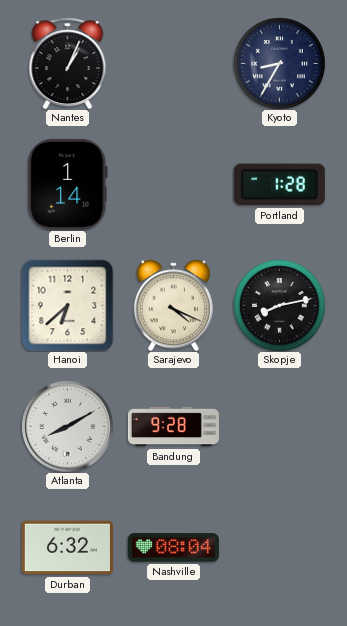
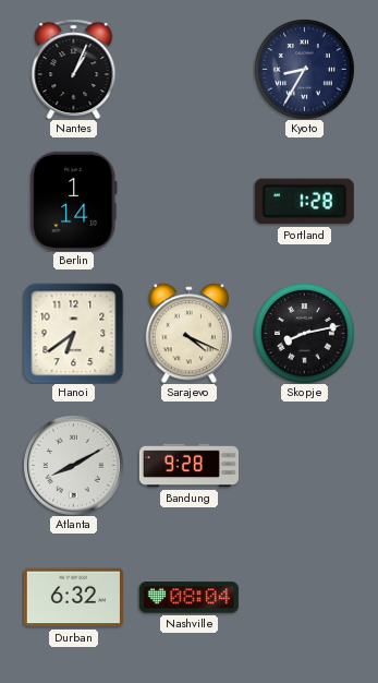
Hanoi: 6:38 -> 6:39
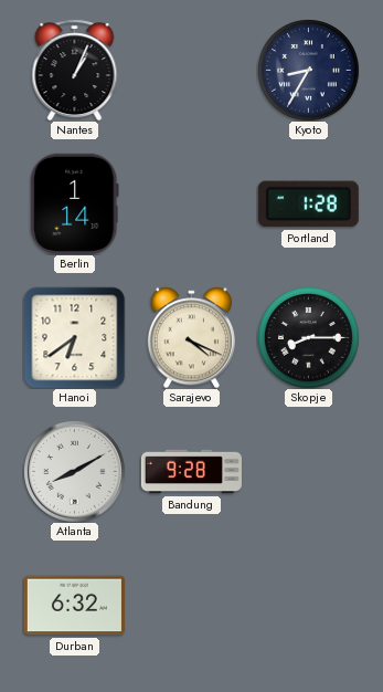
Skopje: 8:13 -> 8:15
Nashville: 08:04 -> none
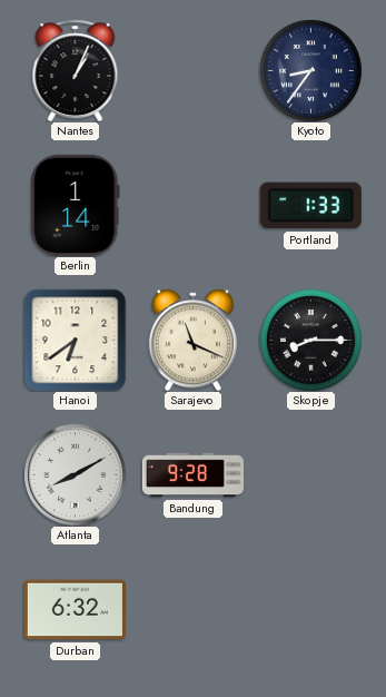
Kyoto: 8:35 -> 8:36
Portland: 1:28 -> 1:33
Sarajevo: 4:19 -> 11:19
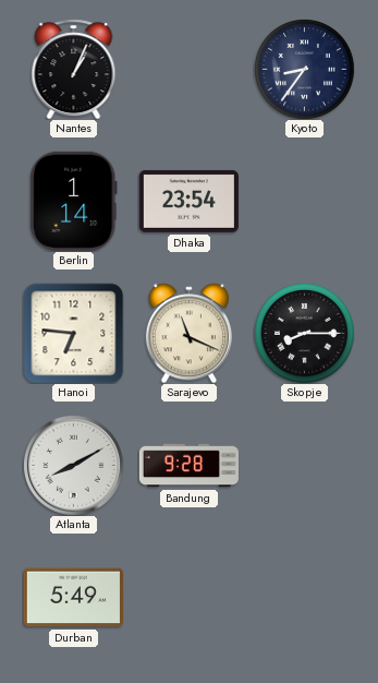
Dhaka: none -> 23:54
Portland: 1:33 -> none
Hanoi: 6:39 -> 6:46
Durban: 6:32 -> 5:49
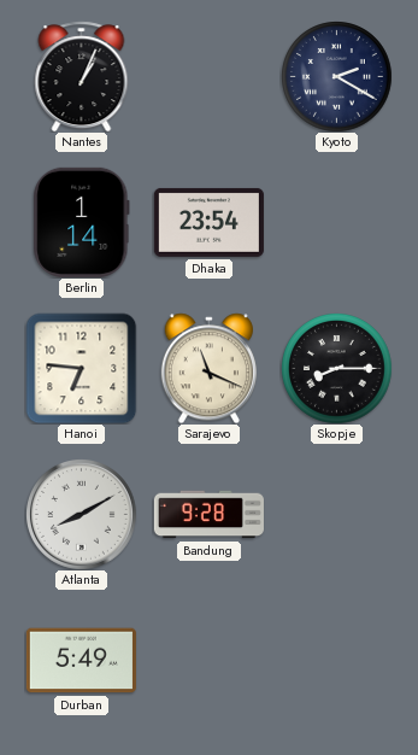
Kyoto: 8:36 -> 2:20
